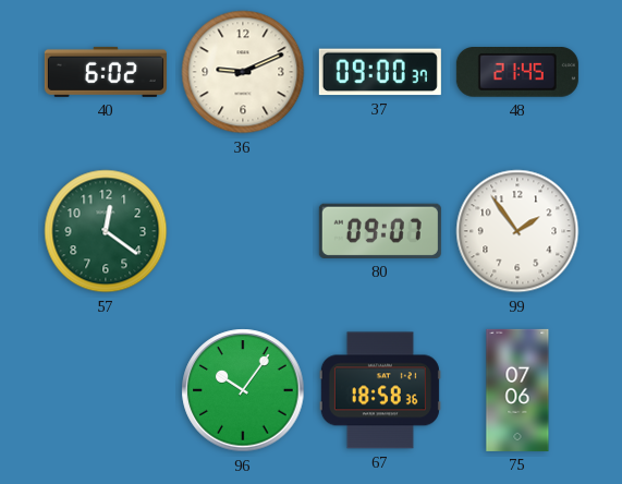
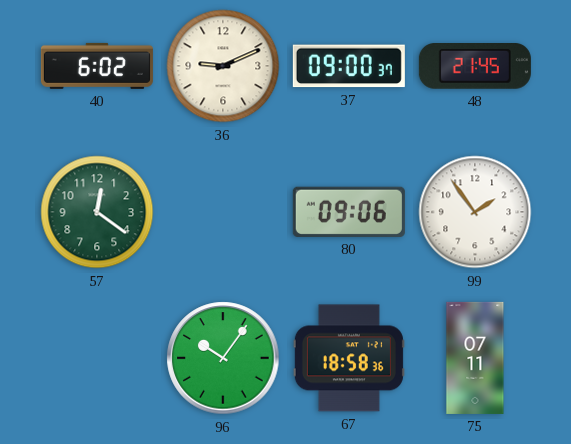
80: 09:07 -> 09:06
75: 07:06 -> 07:11
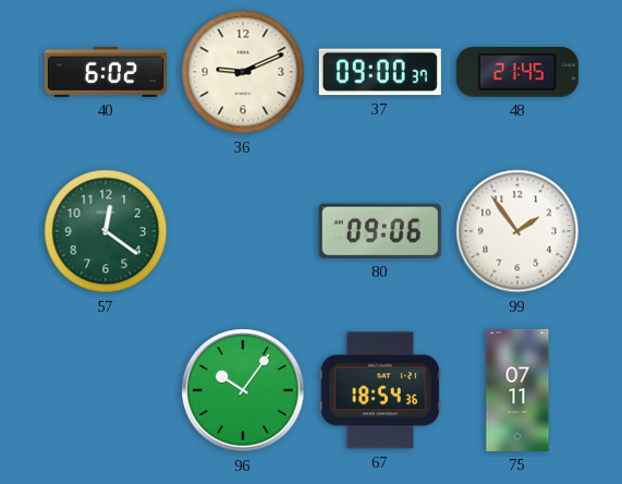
67: 18:58 -> 18:54
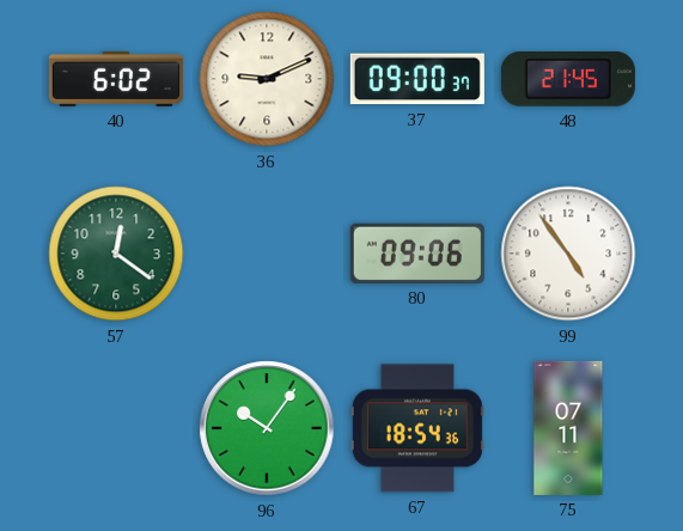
99: 1:54 -> 4:54
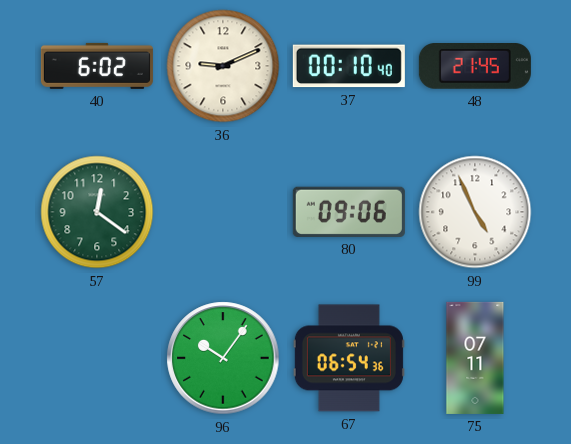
37: 09:00 -> 00:10
99: 4:54 -> 4:56
67: 18:54 -> 06:54
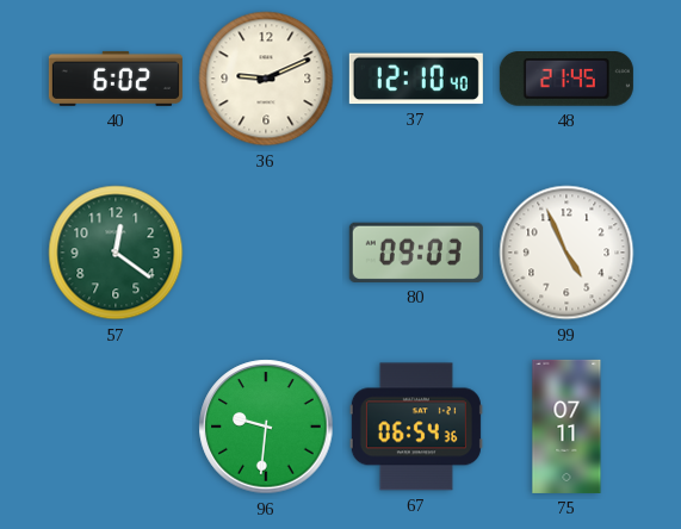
37: 00:10 -> 12:10
80: 09:06 -> 09:03
96: 10:06 -> 9:31
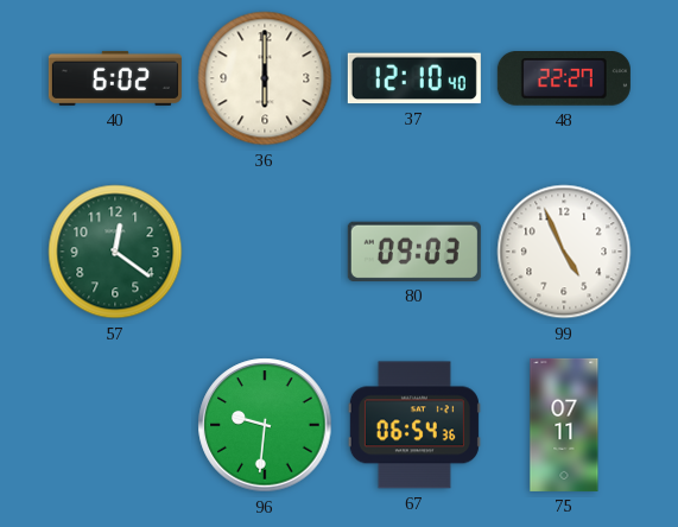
36: 9:11 -> 6:00
48: 21:45 -> 22:27
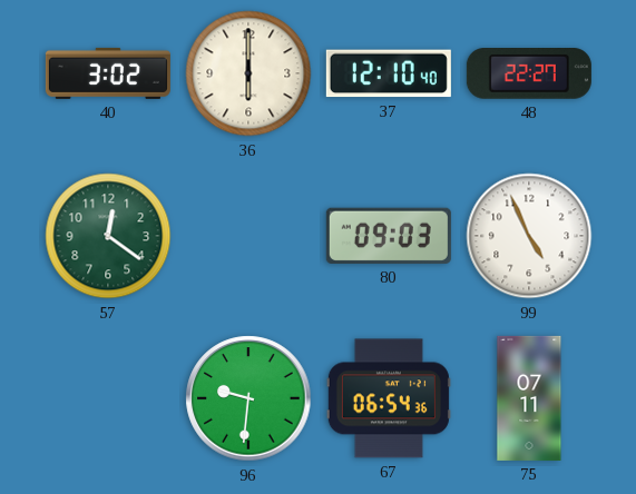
40: 6:02 -> 3:02
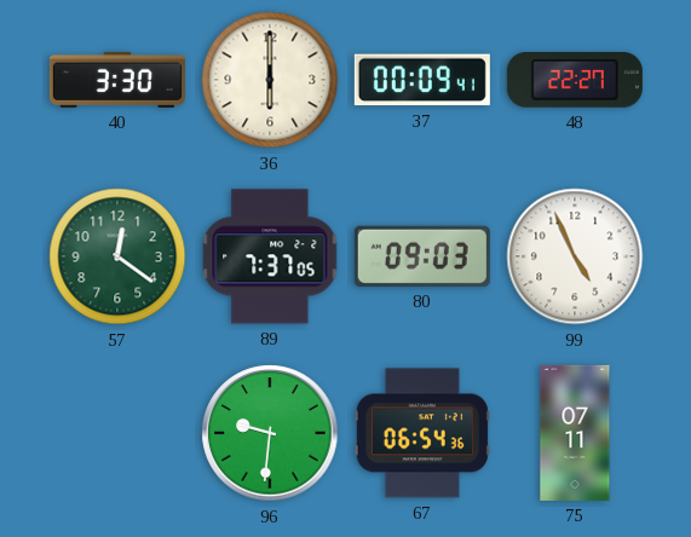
40: 3:02 -> 3:30
37: 12:10 -> 00:09
89: none -> 7:37
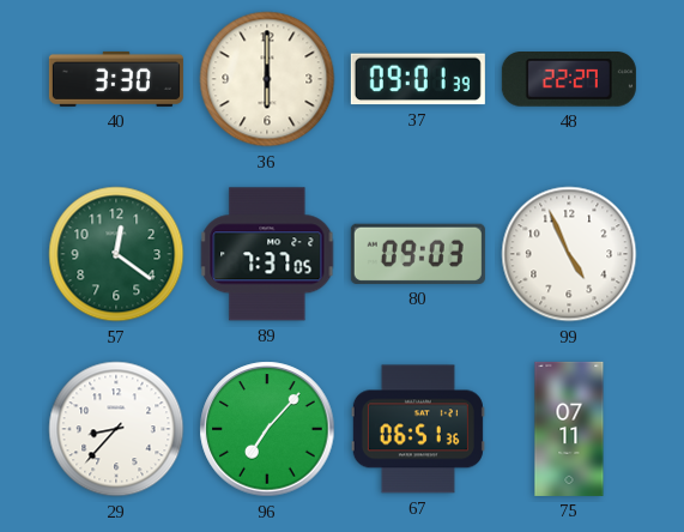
37: 00:09 -> 09:01
29: none -> 8:37
96: 9:31 -> 7:07
67: 06:54 -> 06:51
